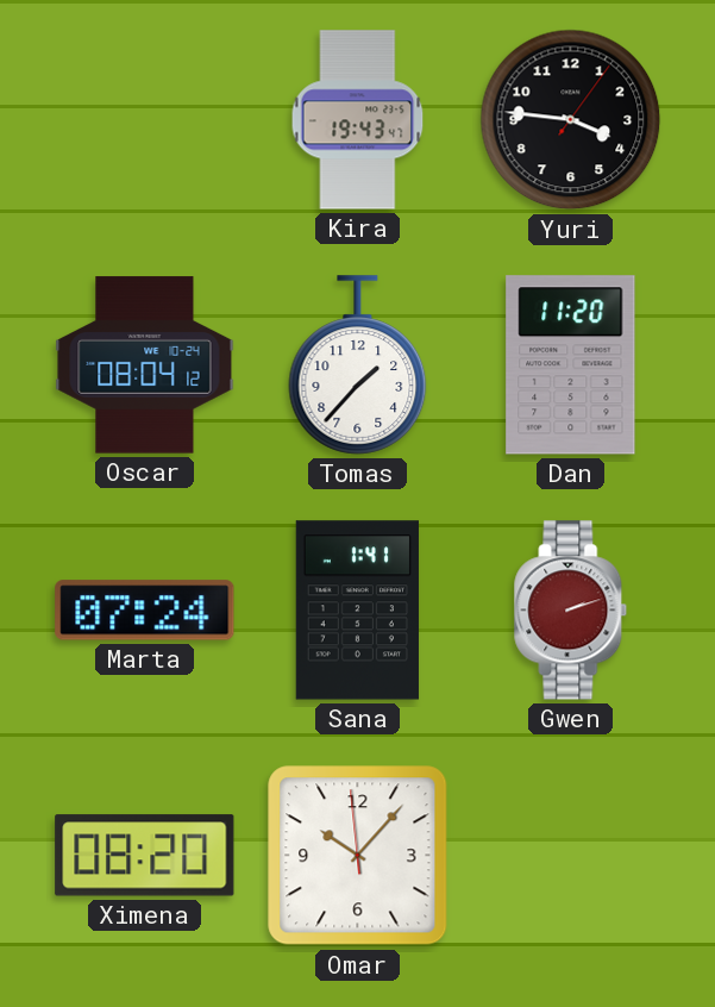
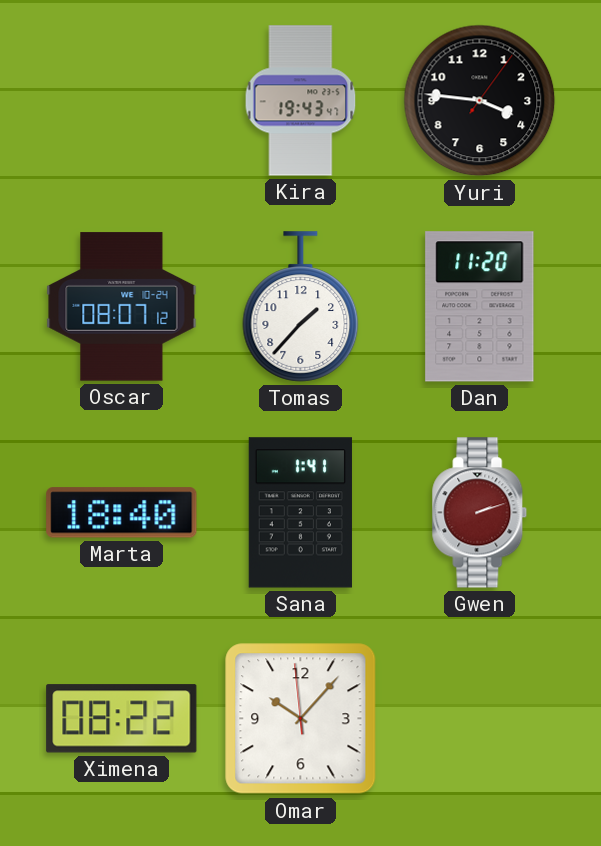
Oscar: 08:04 -> 08:07
Marta: 07:24 -> 18:40
Ximena: 08:20 -> 08:22
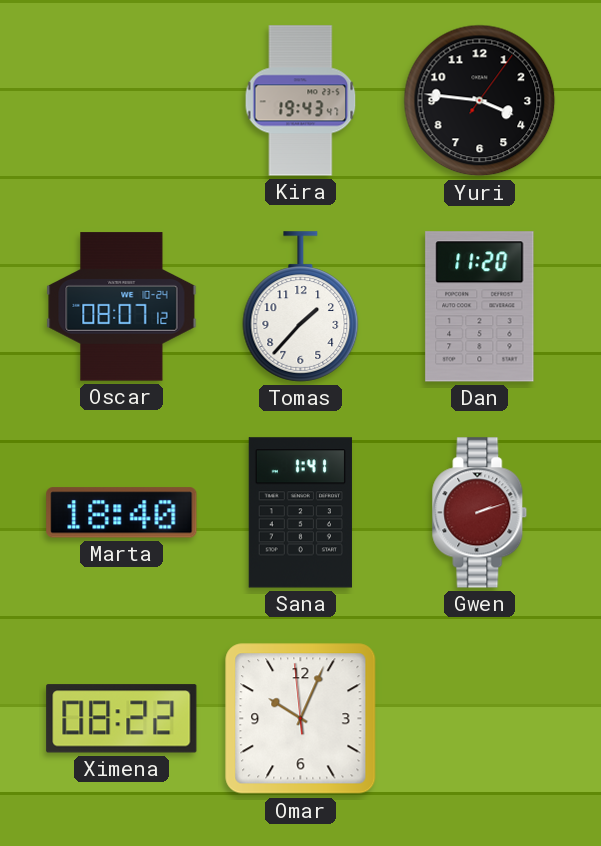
Omar: 10:06 -> 10:03
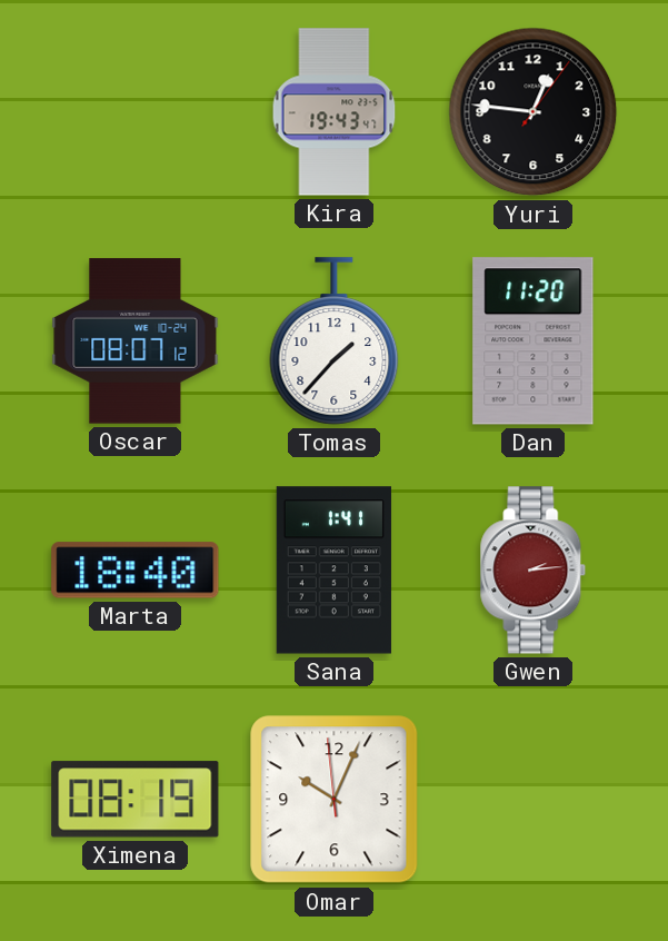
Yuri: 3:46 -> 12:46
Gwen: 2:12 -> 2:14
Ximena: 08:22 -> 08:19
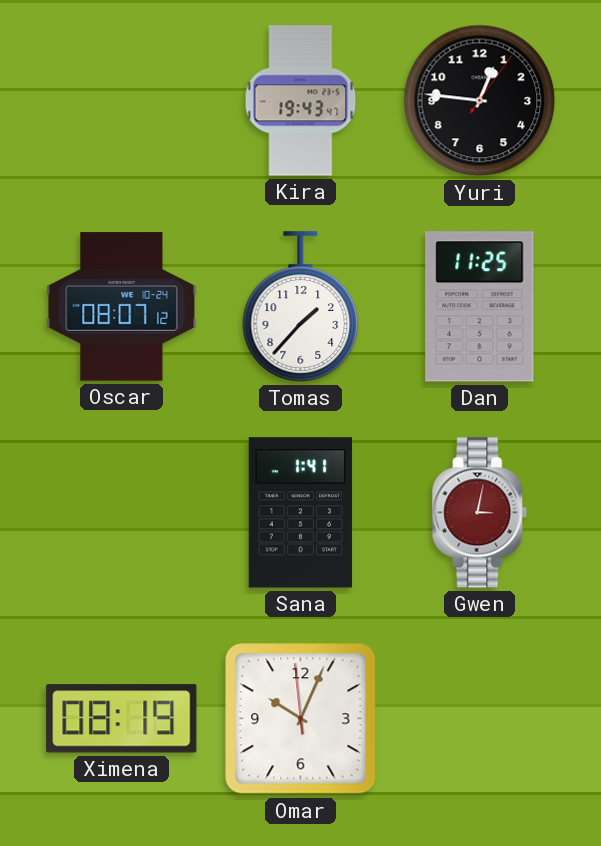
Dan: 11:20 -> 11:25
Marta: 18:40 -> none
Gwen: 2:14 -> 3:02
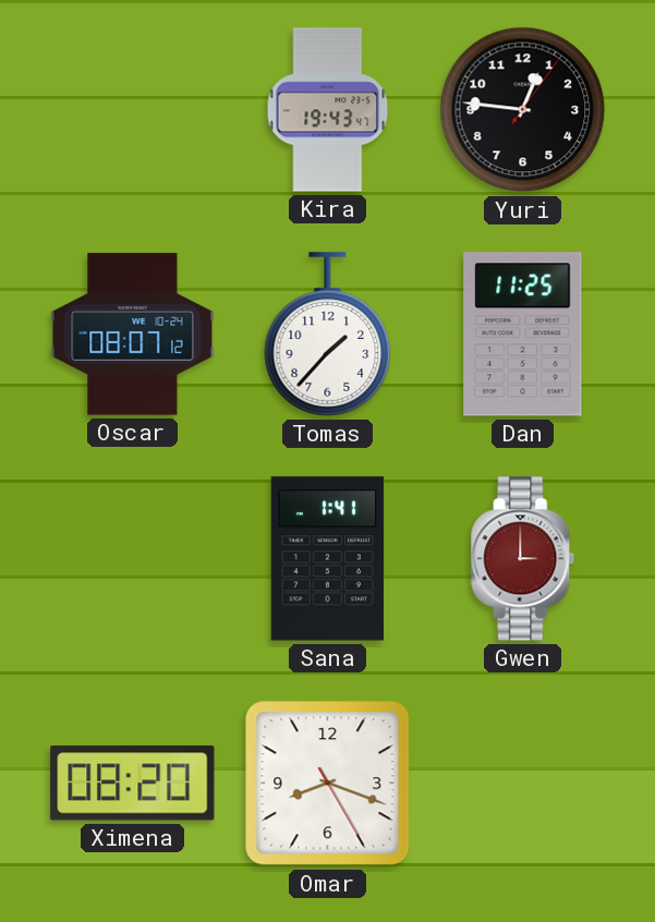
Gwen: 3:02 -> 3:00
Ximena: 08:19 -> 08:20
Omar: 10:03 -> 8:18
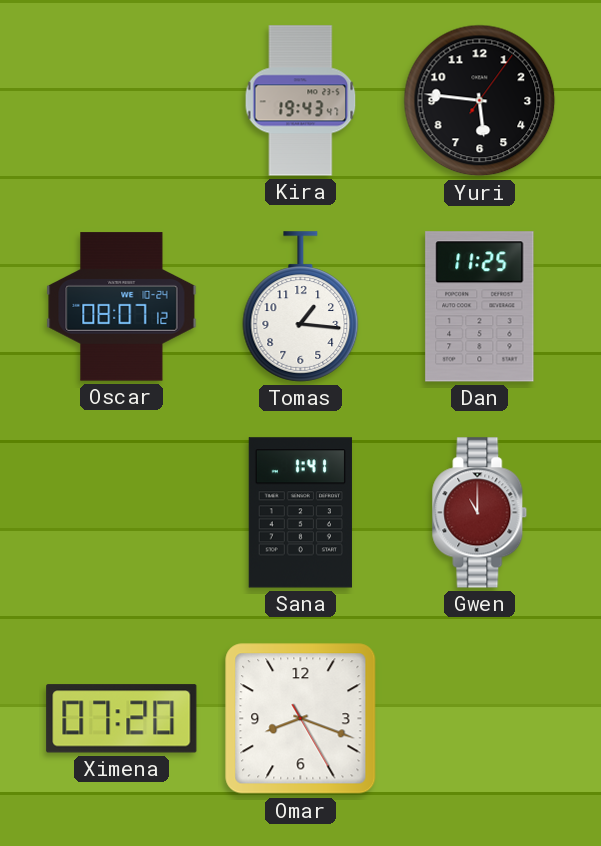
Yuri: 12:46 -> 5:46
Tomas: 1:37 -> 1:16
Gwen: 3:00 -> 11:00
Ximena: 08:20 -> 07:20
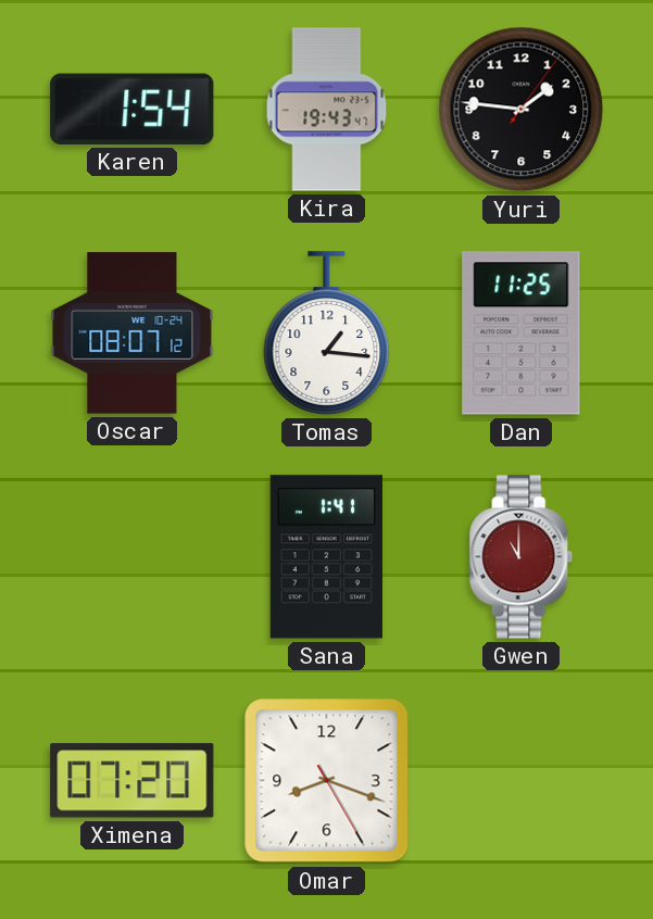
Karen: none -> 1:54
Yuri: 5:46 -> 1:46
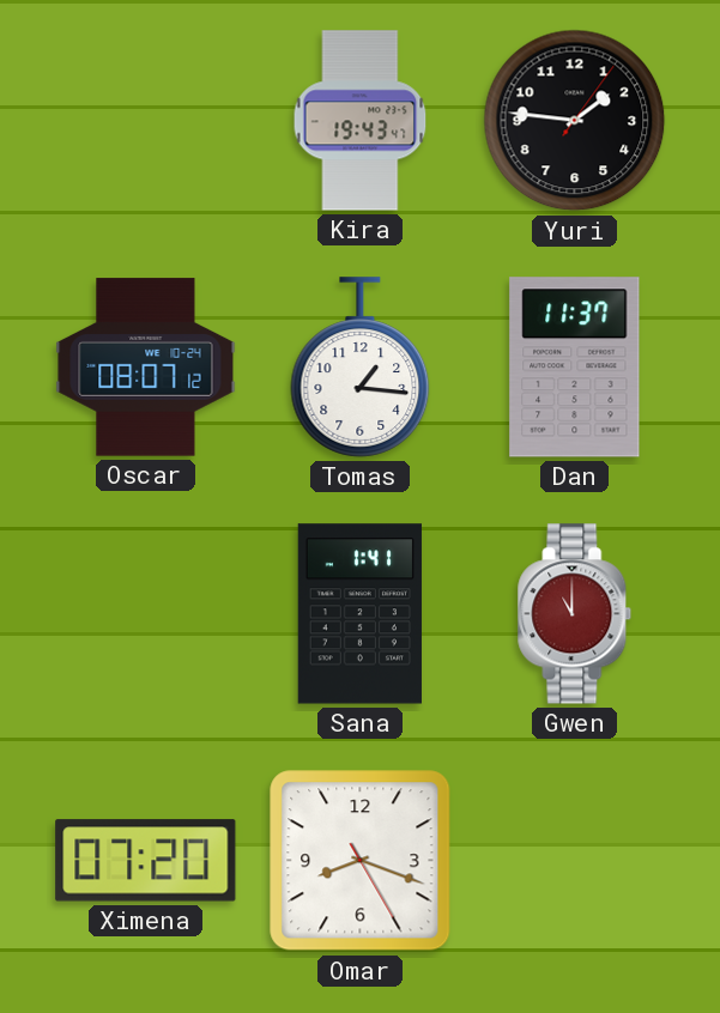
Karen: 1:54 -> none
Dan: 11:25 -> 11:37
